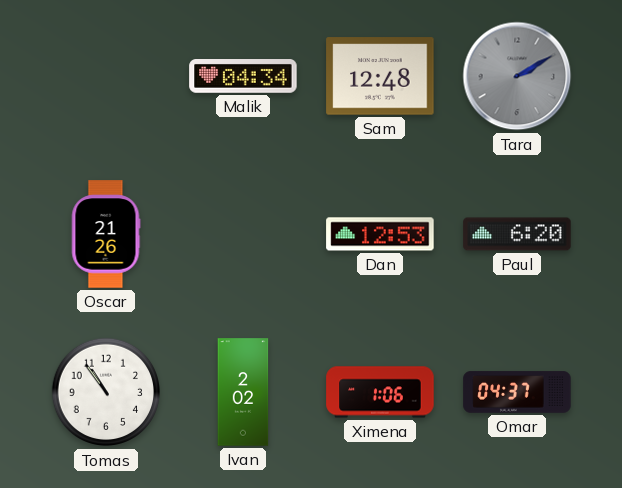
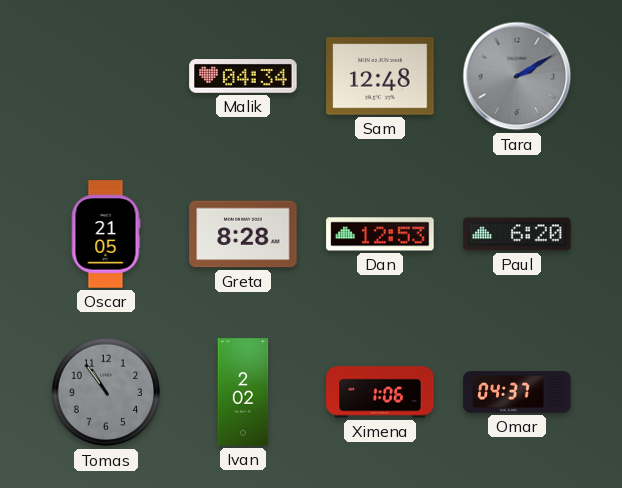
Oscar: 21:26 -> 21:05
Greta: none -> 8:28
Tomas dial: white -> grey
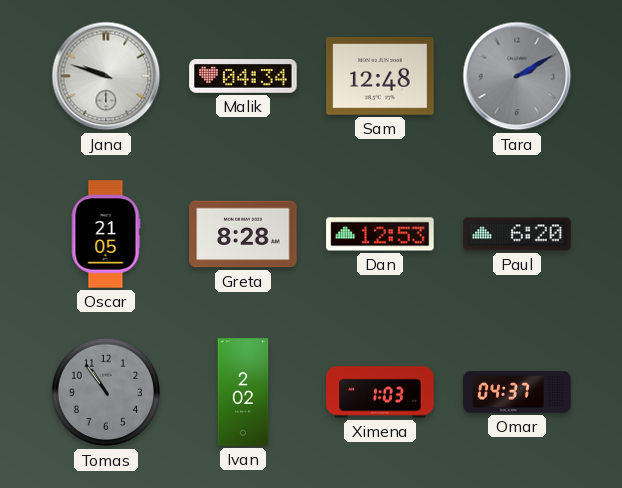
Jana: none -> 9:48
Ximena: 1:06 -> 1:03
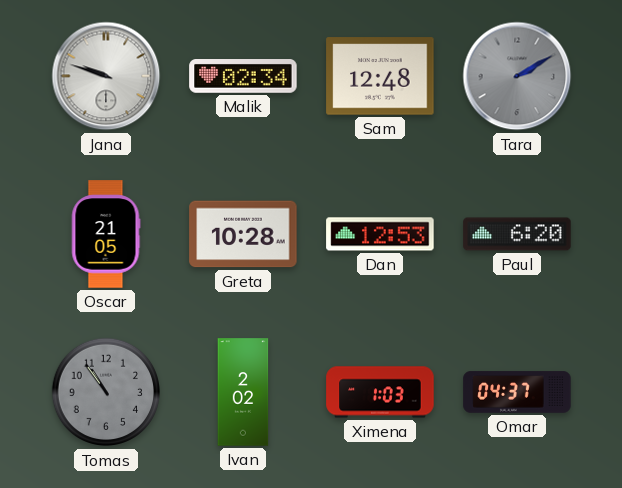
Malik: 04:34 -> 02:34
Greta: 8:28 -> 10:28
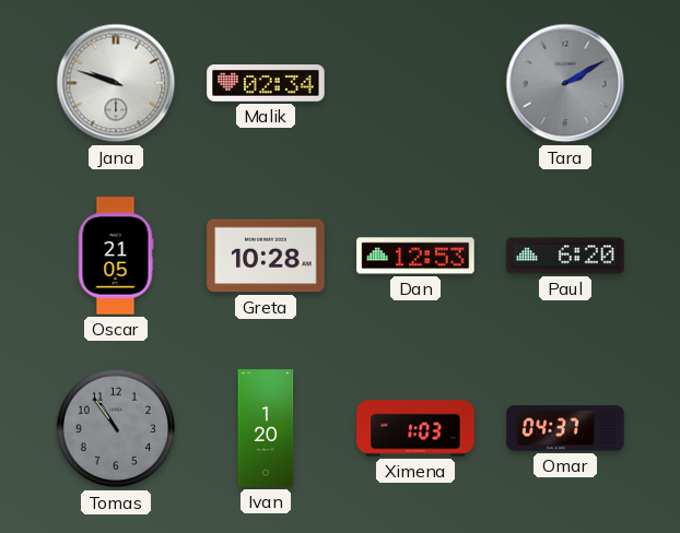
Sam: 12:48 -> none
Ivan: 2:02 -> 1:20
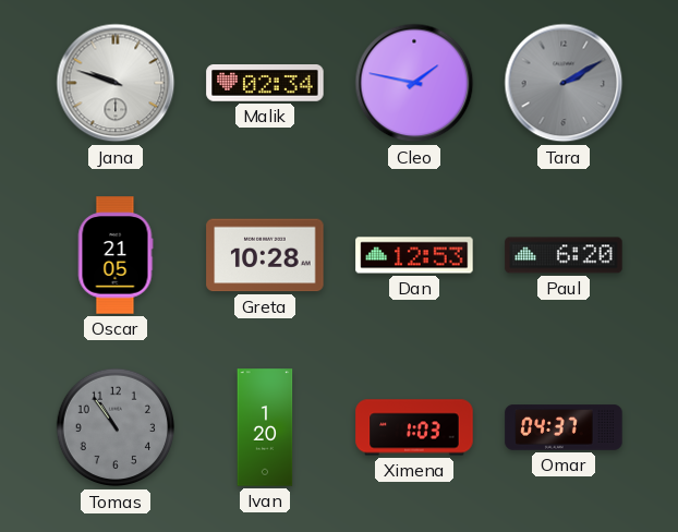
Cleo: none -> 1:47
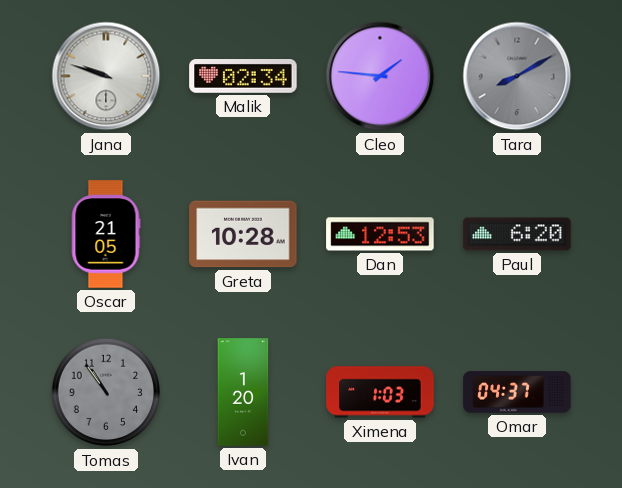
Cleo: 1:47 -> 1:46
Tara: 2:10 -> 8:10
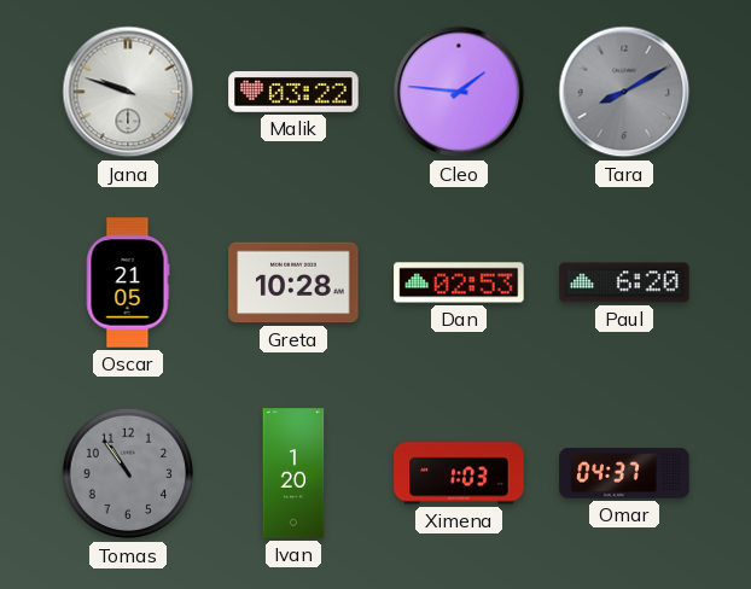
Malik: 02:34 -> 03:22
Dan: 12:53 -> 02:53
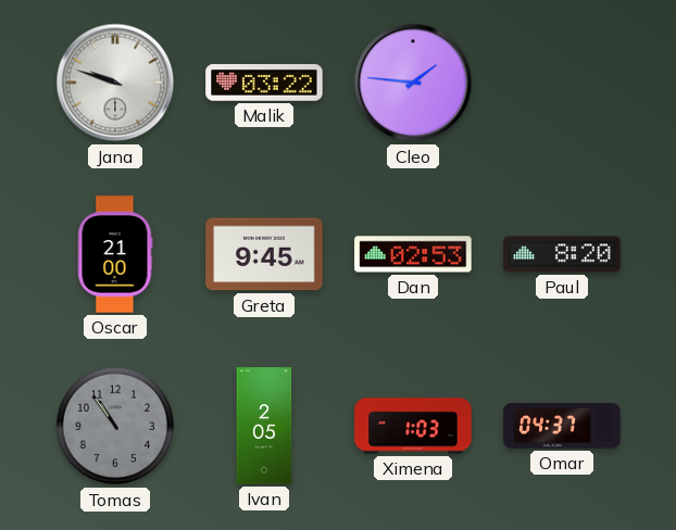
Tara: 8:10 -> none
Oscar: 21:05 -> 21:00
Greta: 10:28 -> 9:45
Paul: 6:20 -> 8:20
Ivan: 1:20 -> 2:05
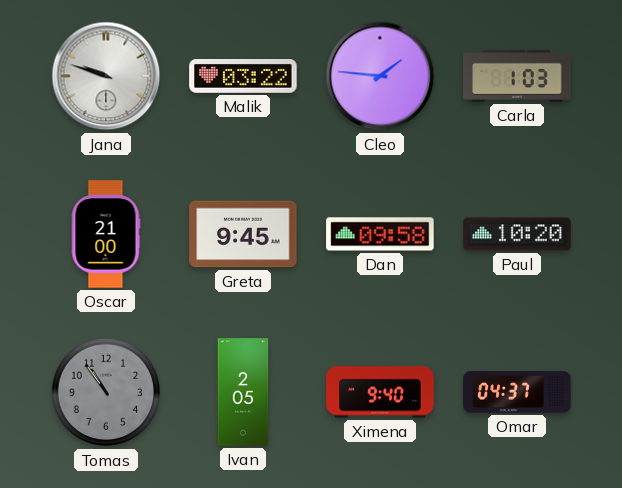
Carla: none -> 1:03
Dan: 02:53 -> 09:58
Paul: 8:20 -> 10:20
Ximena: 1:03 -> 9:40
